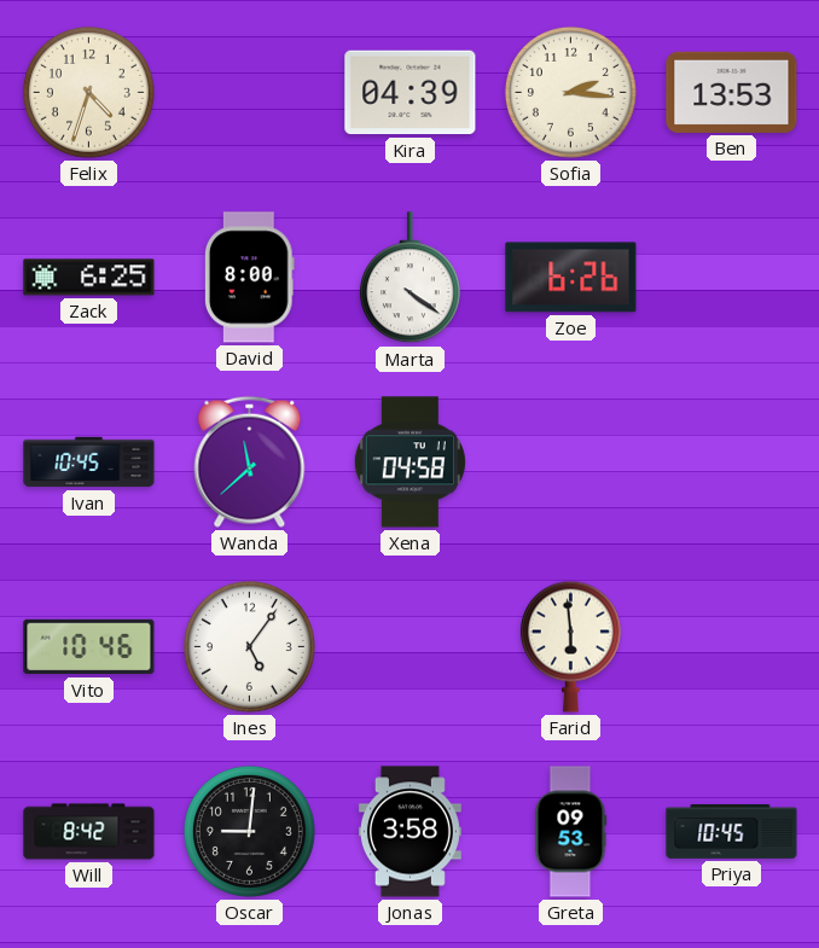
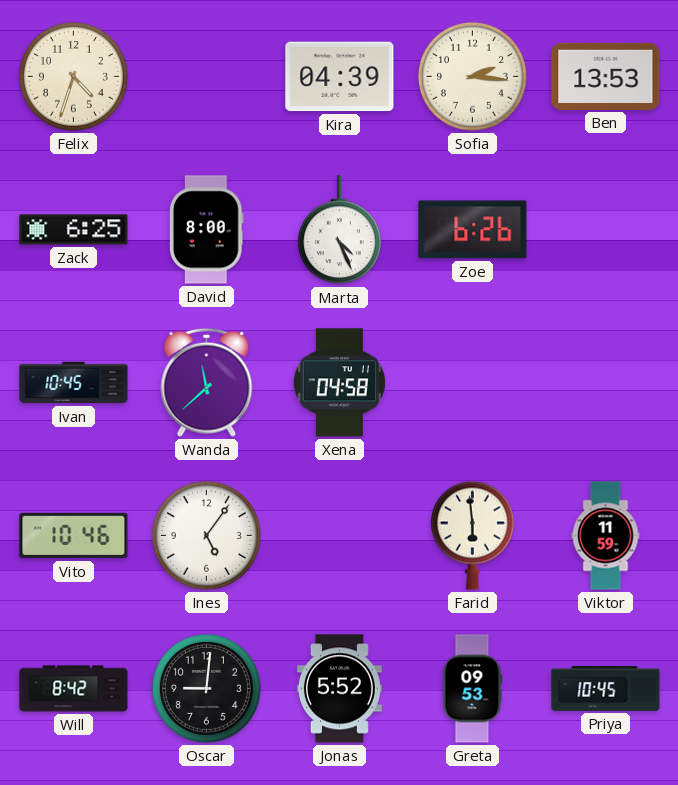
Marta: 4:21 -> 4:26
Viktor: none -> 11:59
Jonas: 3:58 -> 5:52
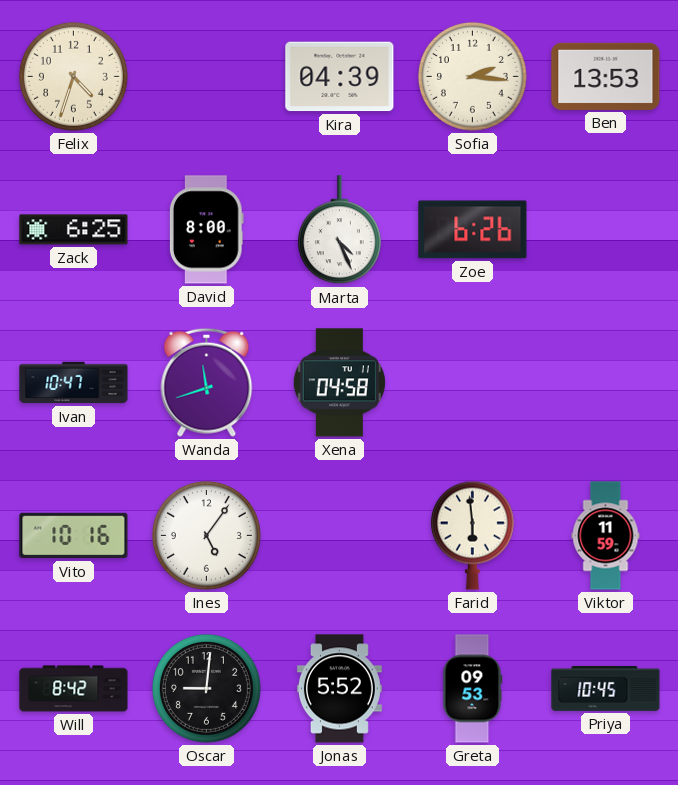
Ivan: 10:45 -> 10:47
Wanda: 11:38 -> 11:42
Vito: 10:46 -> 10:16
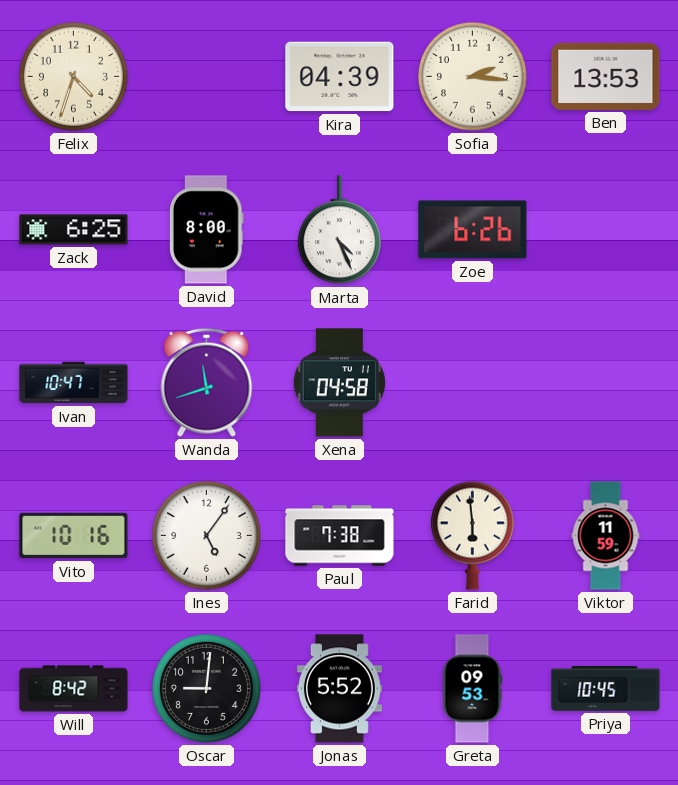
Paul: none -> 7:38
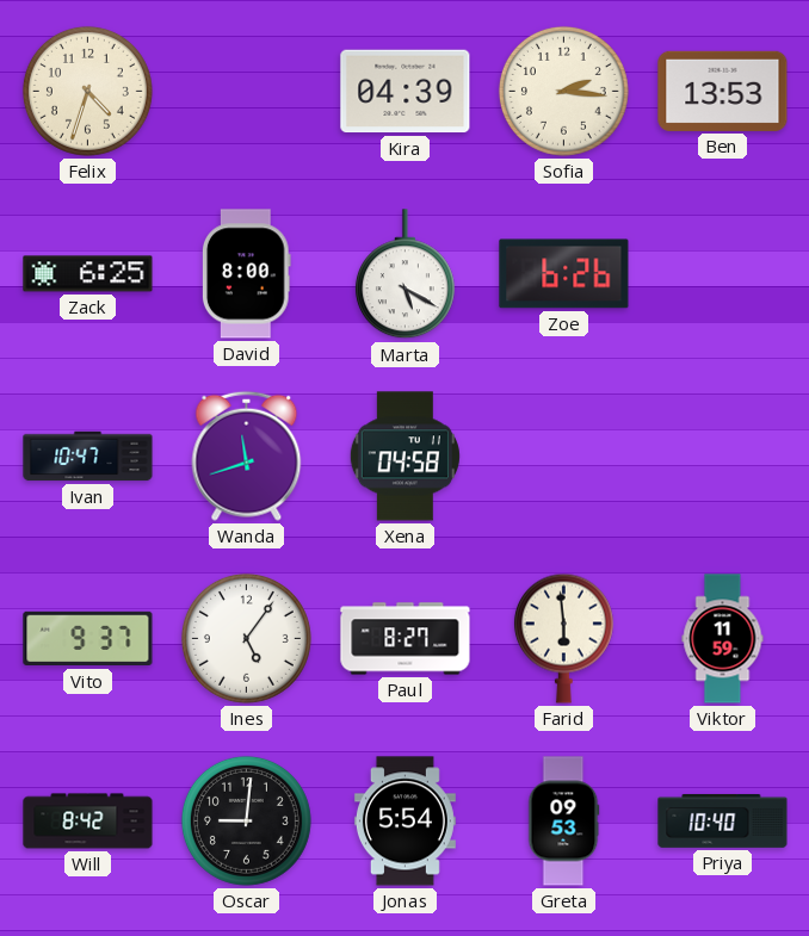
Marta: 4:26 -> 5:20
Vito: 10:16 -> 9:37
Paul: 7:38 -> 8:27
Jonas: 5:52 -> 5:54
Priya: 10:45 -> 10:40
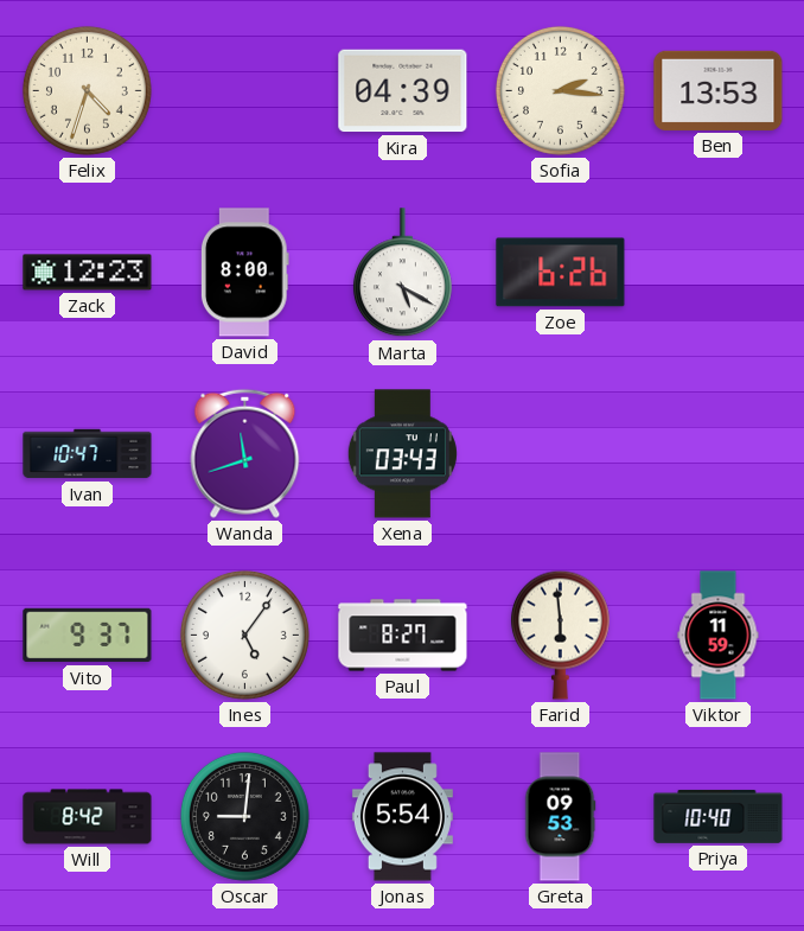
Zack: 6:25 -> 12:23
Xena: 04:58 -> 03:43
